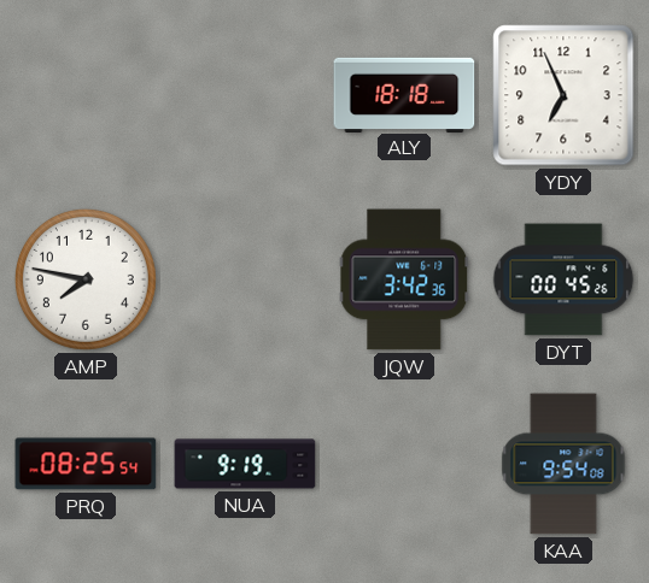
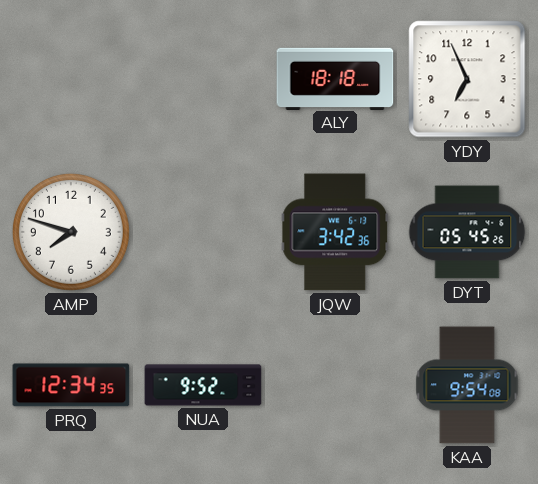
AMP: 7:47 -> 7:48
DYT: 00:45 -> 05:45
PRQ: 08:25 -> 12:34
NUA: 9:19 -> 9:52
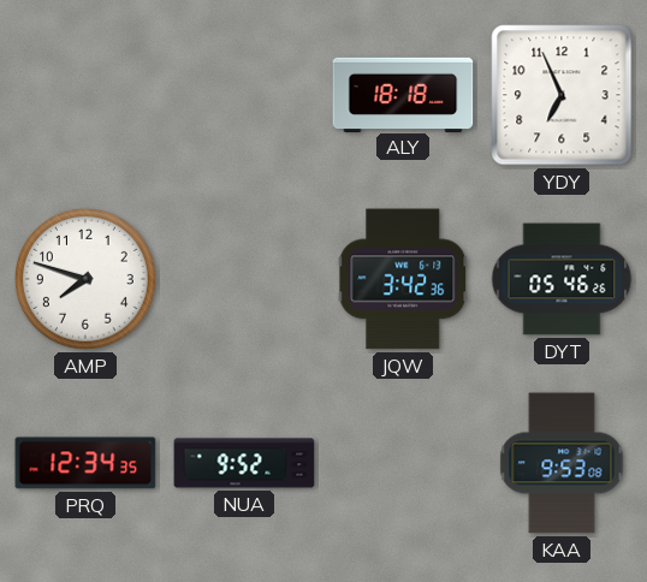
DYT: 05:45 -> 05:46
KAA: 9:54 -> 9:53
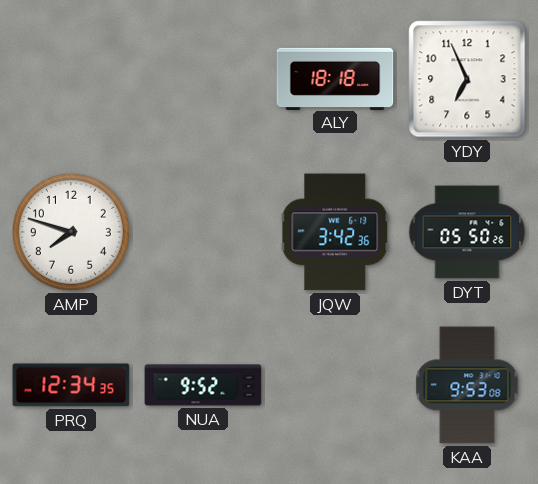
DYT: 05:46 -> 05:50
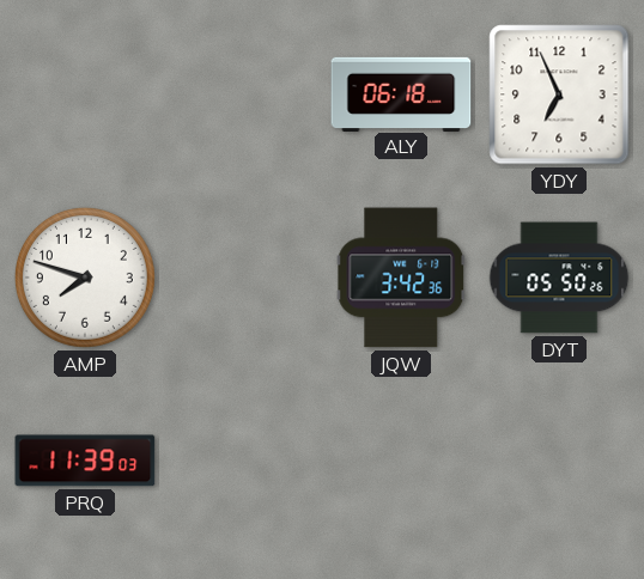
ALY: 18:18 -> 06:18
PRQ: 12:34 -> 11:39
NUA: 9:52 -> none
KAA: 9:53 -> none
